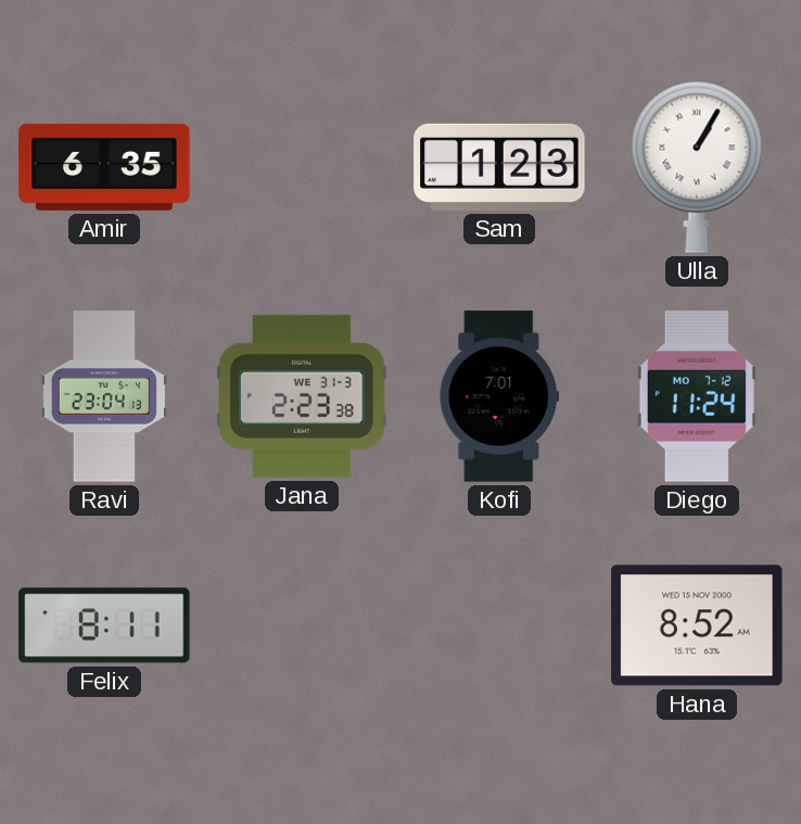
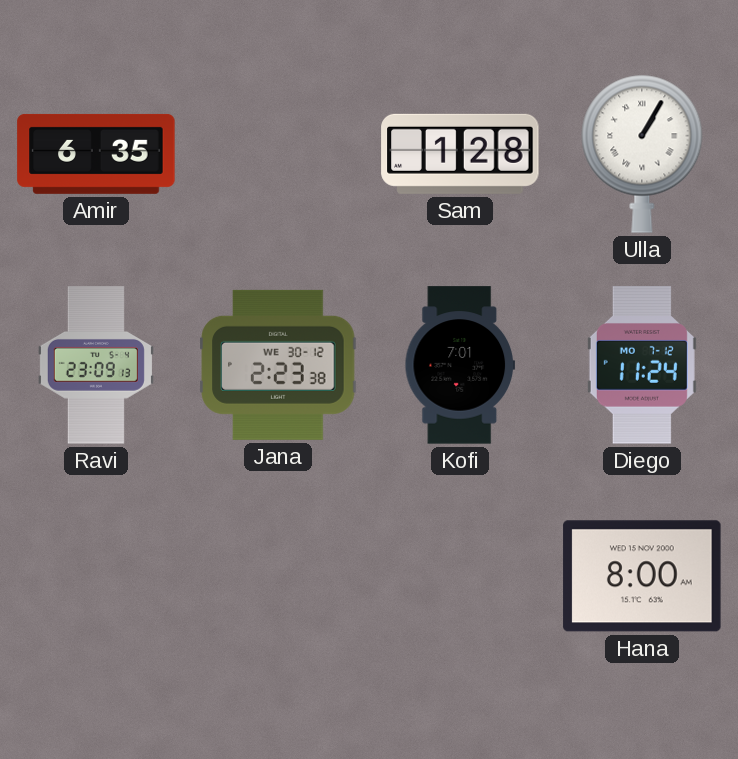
Sam: 1:23 -> 1:28
Ravi: 23:04 -> 23:09
Jana date: WE 31-3 -> WE 30-12
Felix: 8:11 -> none
Hana: 8:52 -> 8:00
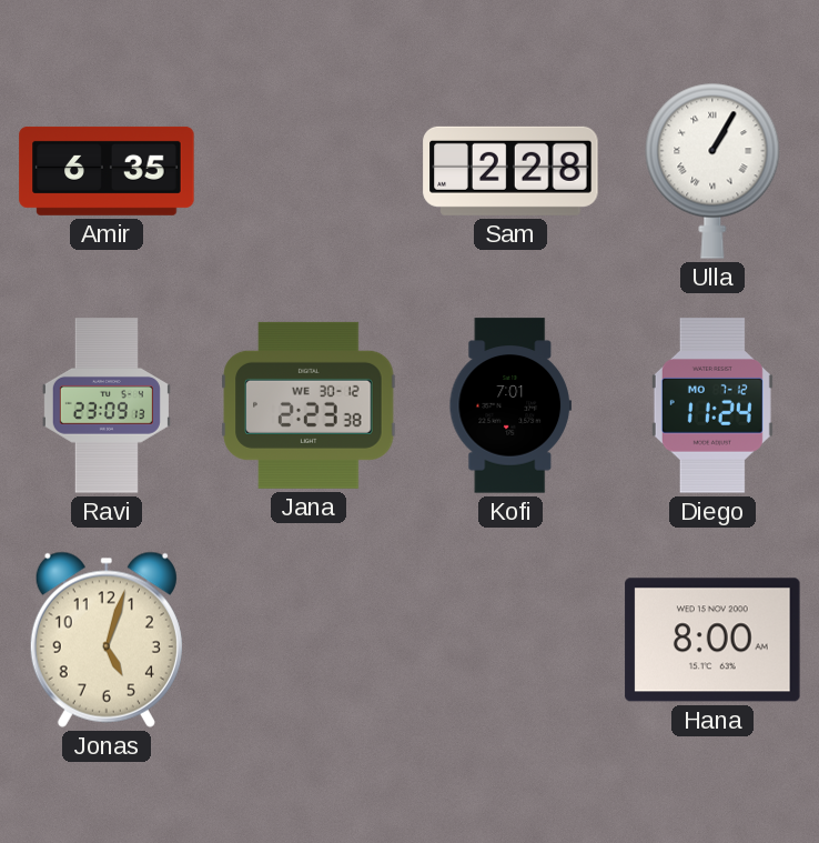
Sam: 1:28 -> 2:28
Jonas: none -> 5:03
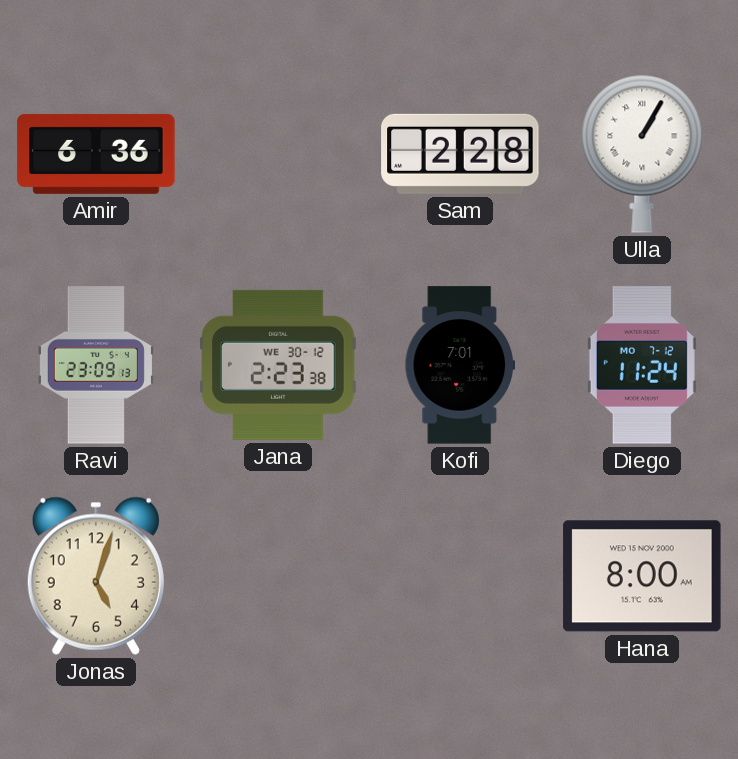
Amir: 6:35 -> 6:36
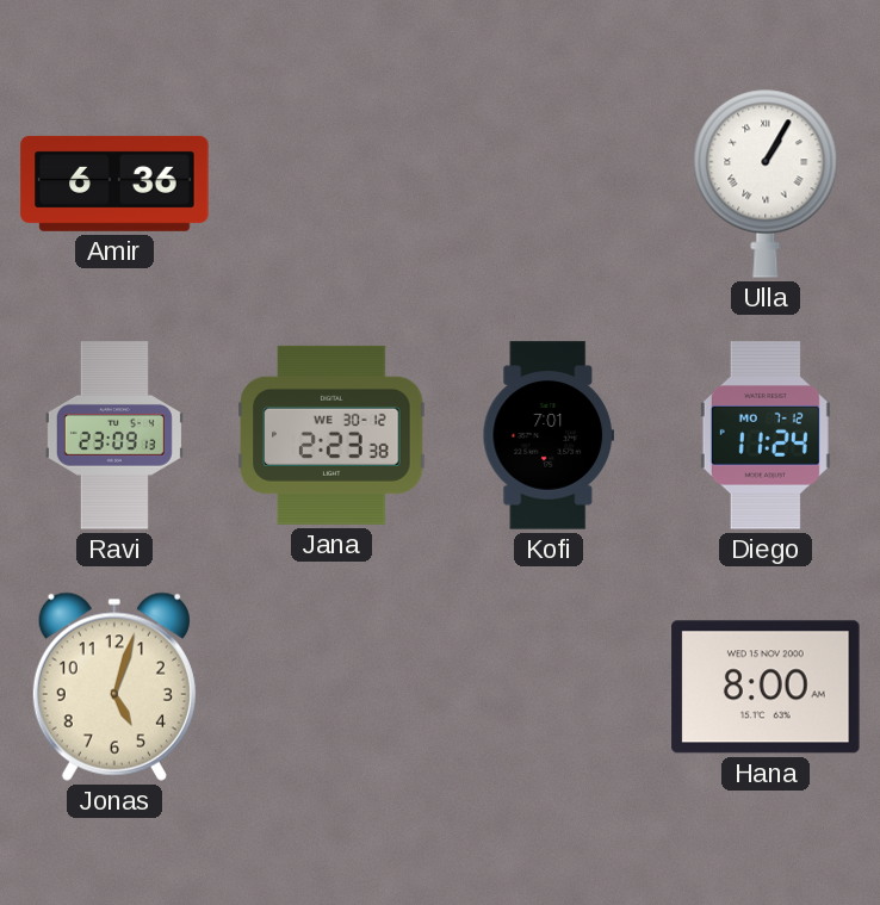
Sam: 2:28 -> none
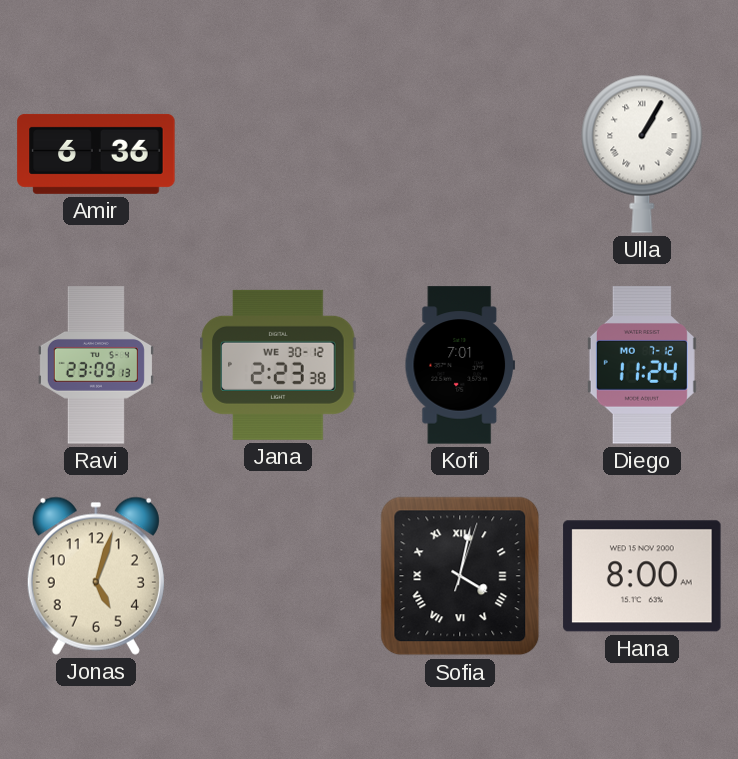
Sofia: none -> 4:02
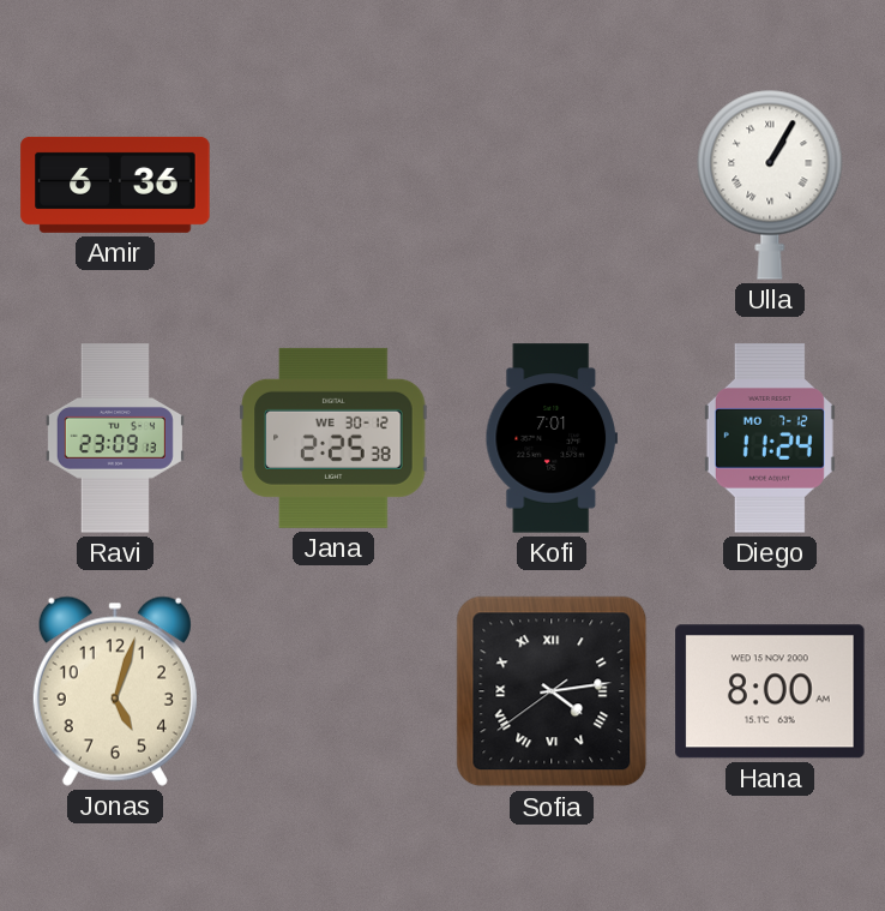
Jana: 2:23 -> 2:25
Sofia: 4:02 -> 4:13
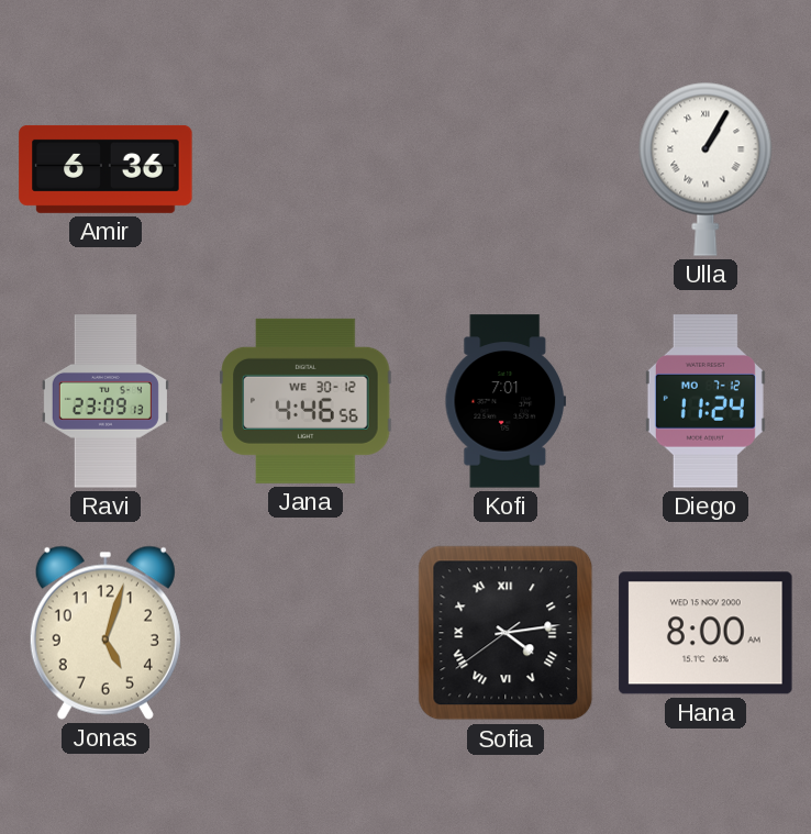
Jana: 2:25 -> 4:46
